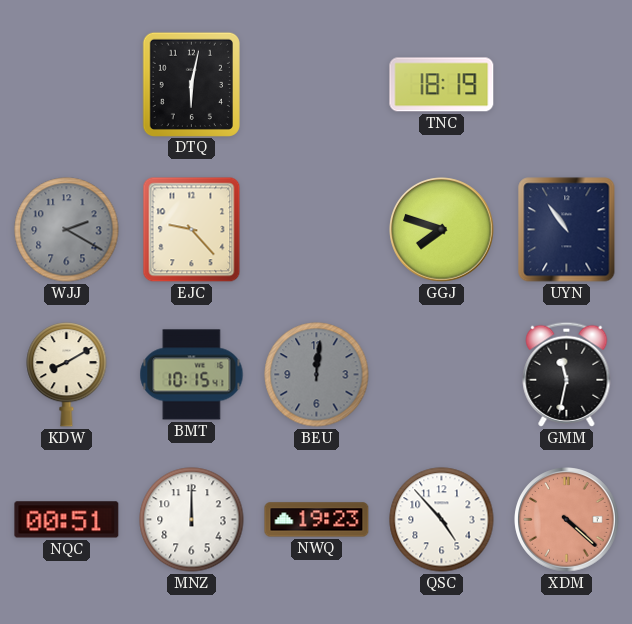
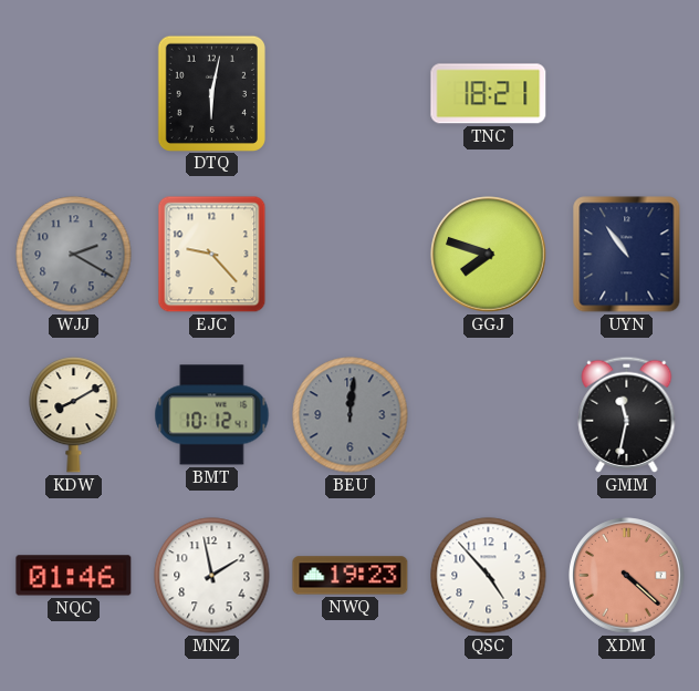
TNC: 18:19 -> 18:21
BMT: 10:15 -> 10:12
NQC: 00:51 -> 01:46
MNZ: 12:00 -> 1:58
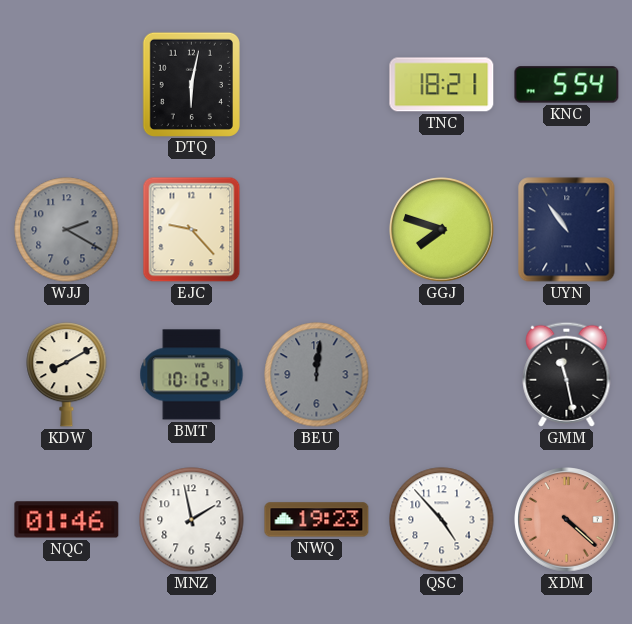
KNC: none -> 5:54
GMM: 11:32 -> 11:28
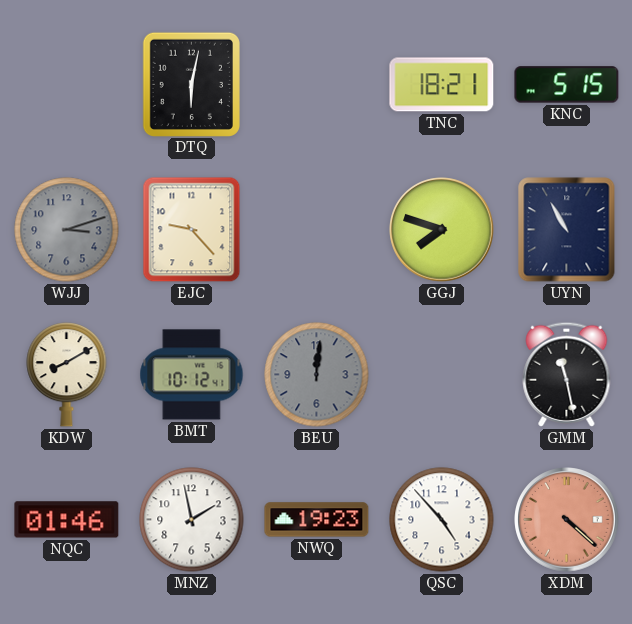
KNC: 5:54 -> 5:15
WJJ: 2:20 -> 3:12
UYN: 10:54 -> 10:55
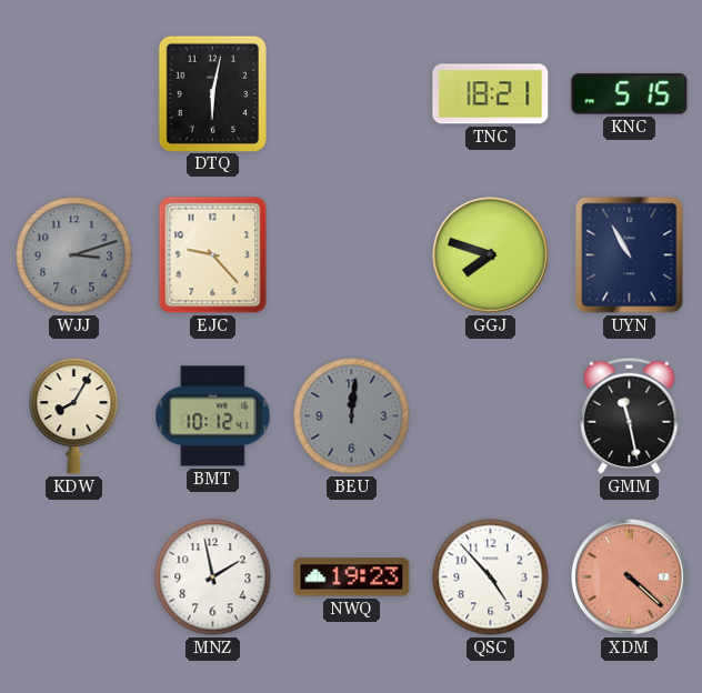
KDW: 8:10 -> 8:05
NQC: 01:46 -> none
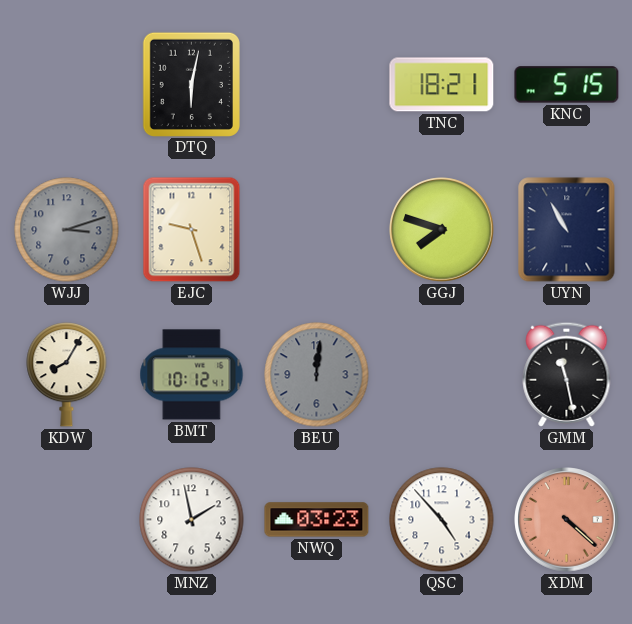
EJC: 9:23 -> 9:27
NWQ: 19:23 -> 03:23
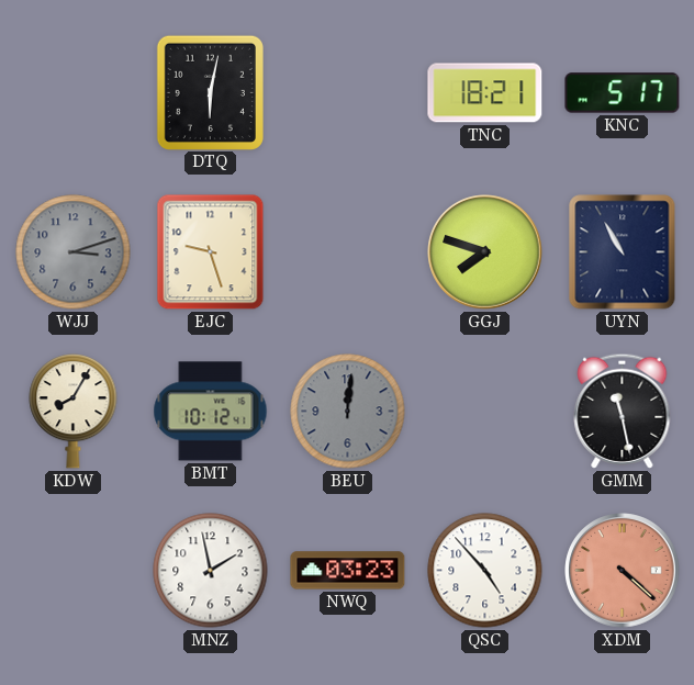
KNC: 5:15 -> 5:17
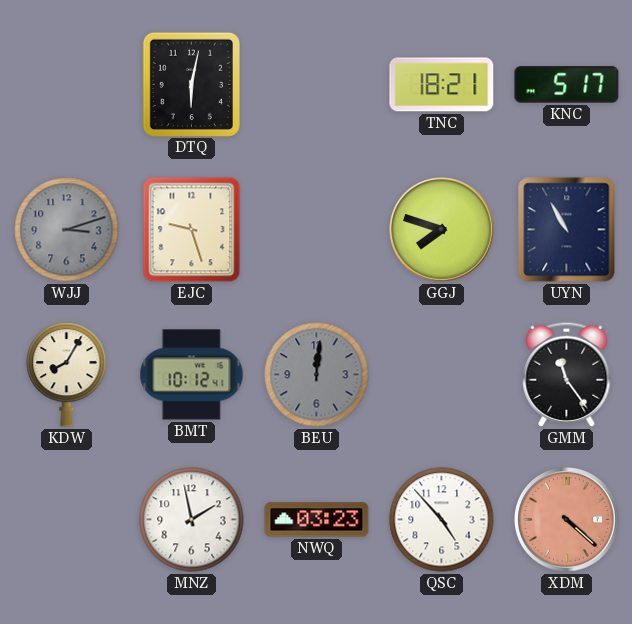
GMM: 11:28 -> 11:24
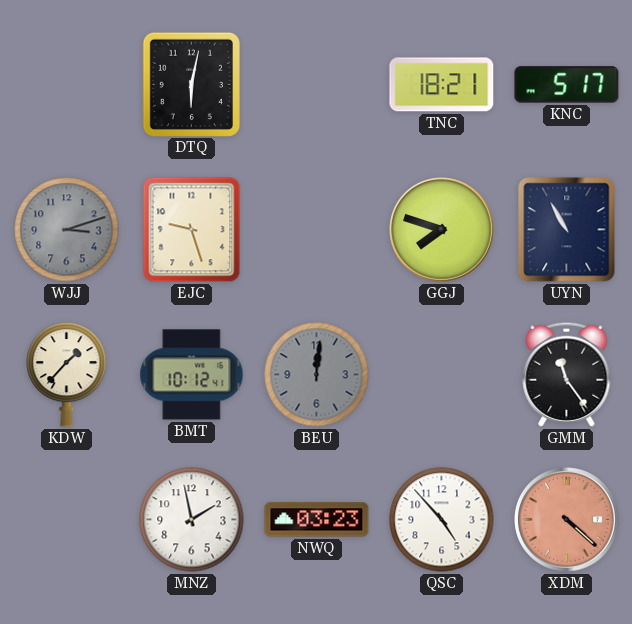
KDW: 8:05 -> 1:37
